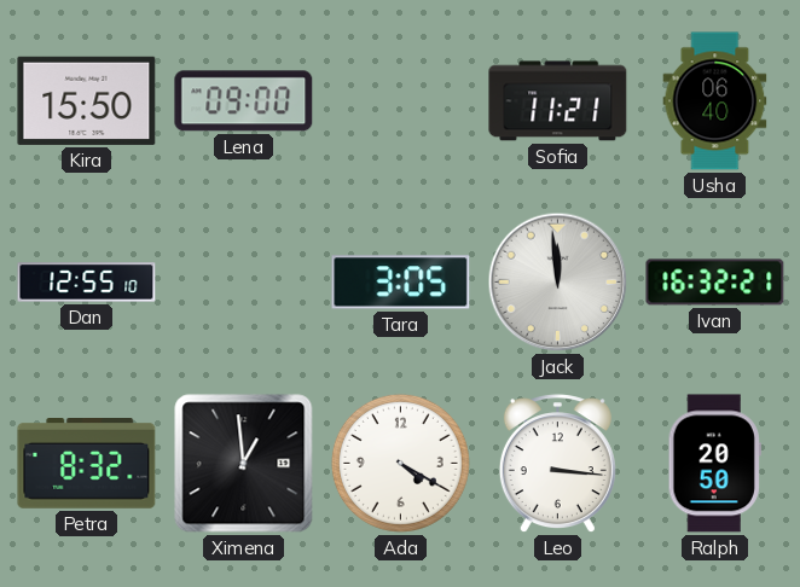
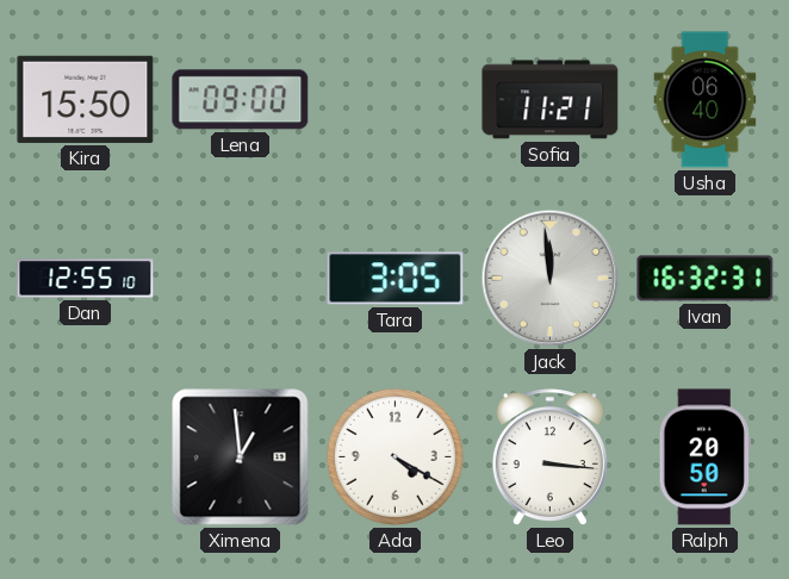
Ivan: 16:32:21 -> 16:32:31
Petra: 8:32 -> none
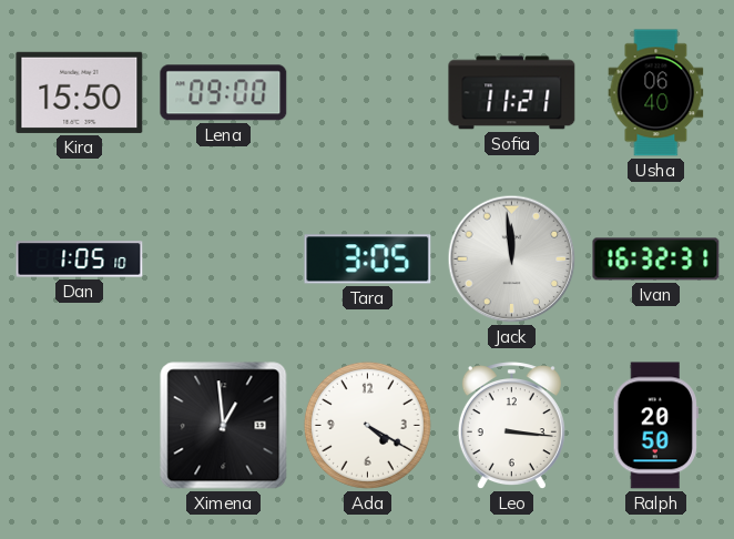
Dan: 12:55 -> 1:05
